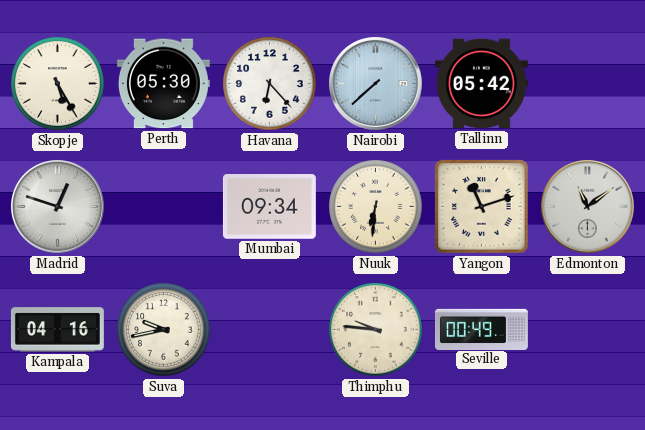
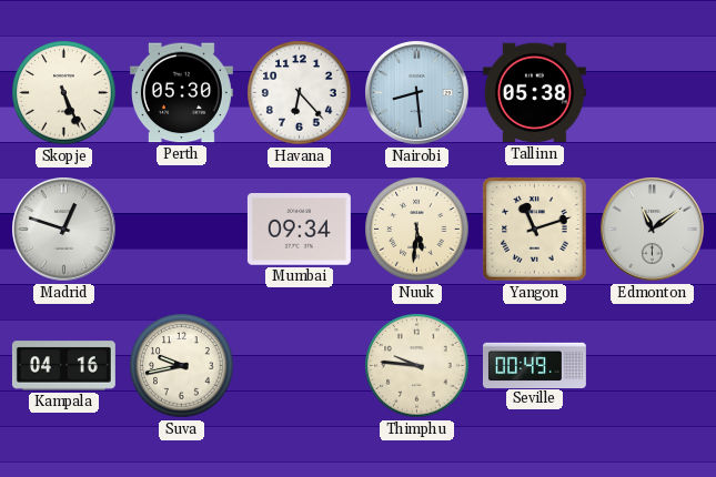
Skopje: 5:25 -> 5:26
Nairobi: 7:38 -> 8:29
Tallinn: 05:42 -> 05:38
Nuuk: 6:31 -> 5:31
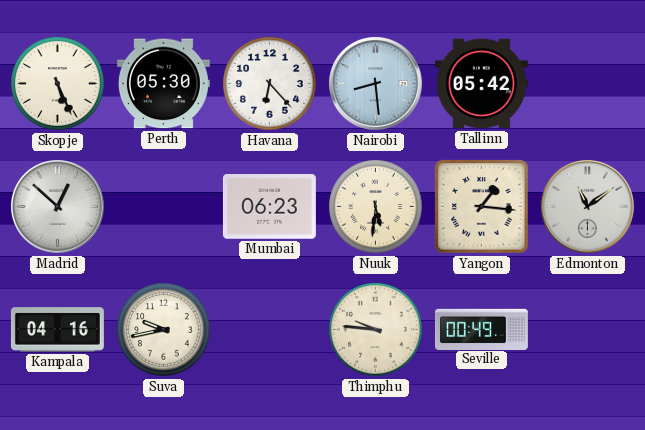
Tallinn: 05:38 -> 05:42
Madrid: 12:48 -> 12:52
Mumbai: 09:34 -> 06:23
Yangon: 11:12 -> 1:16
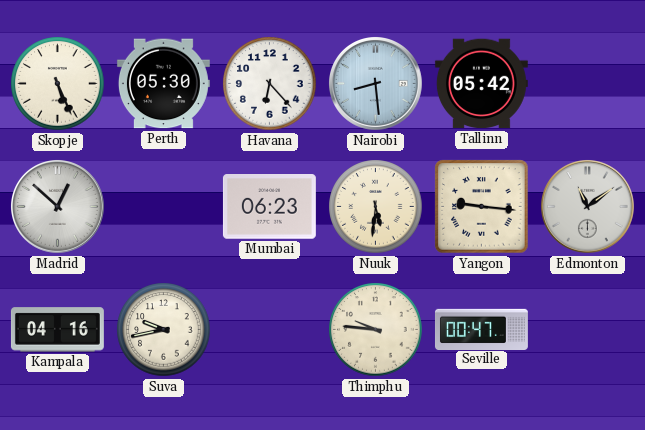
Yangon: 1:16 -> 9:16
Seville: 00:49 -> 00:47
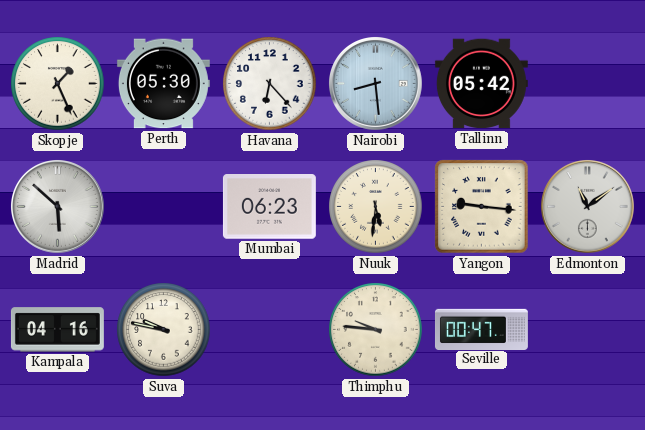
Skopje: 5:26 -> 1:26
Madrid: 12:52 -> 5:52
Suva: 9:43 -> 9:47
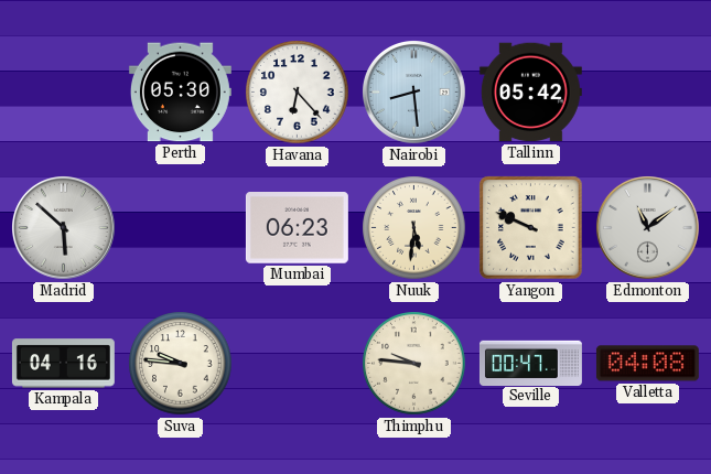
Skopje: 1:26 -> none
Yangon: 9:16 -> 9:49
Suva: 9:47 -> 9:46
Valletta: none -> 04:08
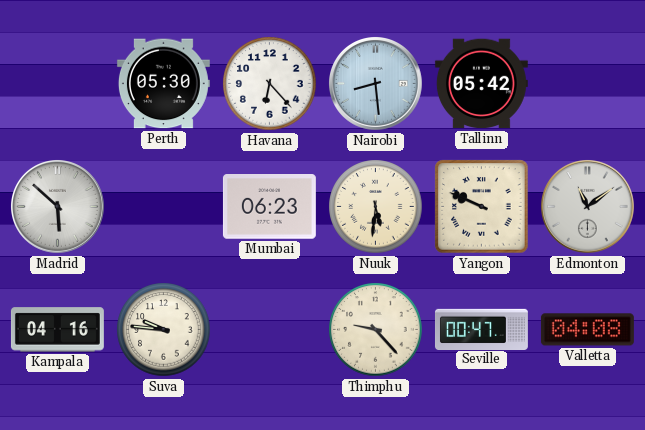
Thimphu: 9:46 -> 9:23
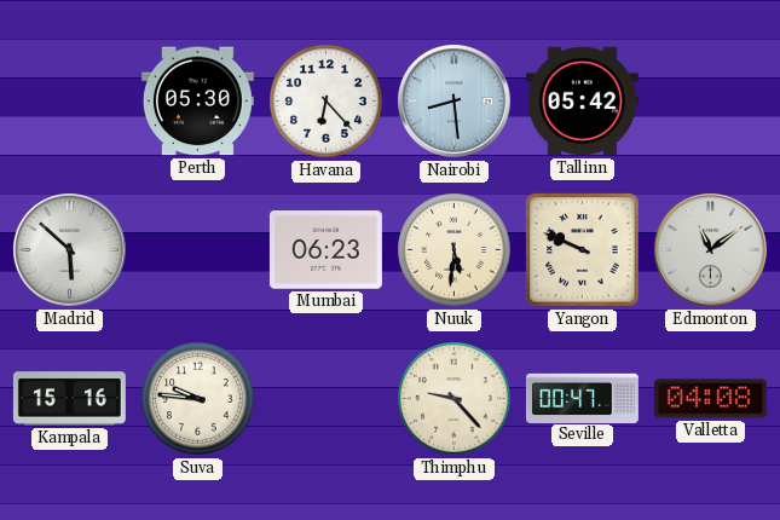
Kampala: 04:16 -> 15:16
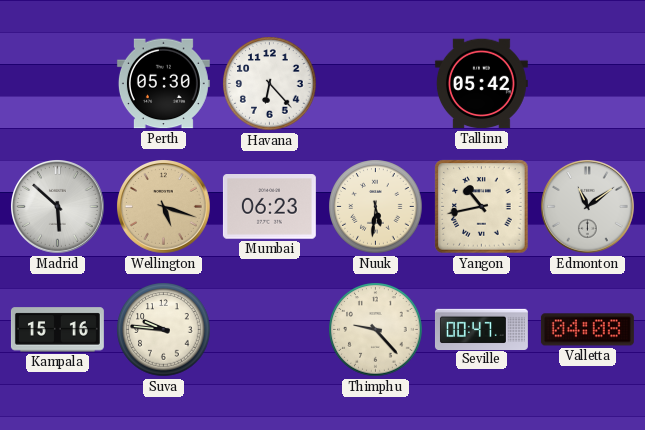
Nairobi: 8:29 -> none
Wellington: none -> 5:18
Yangon: 9:49 -> 10:43
